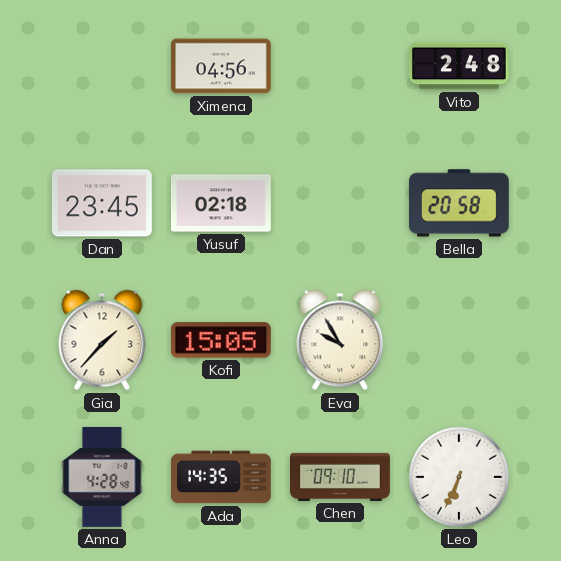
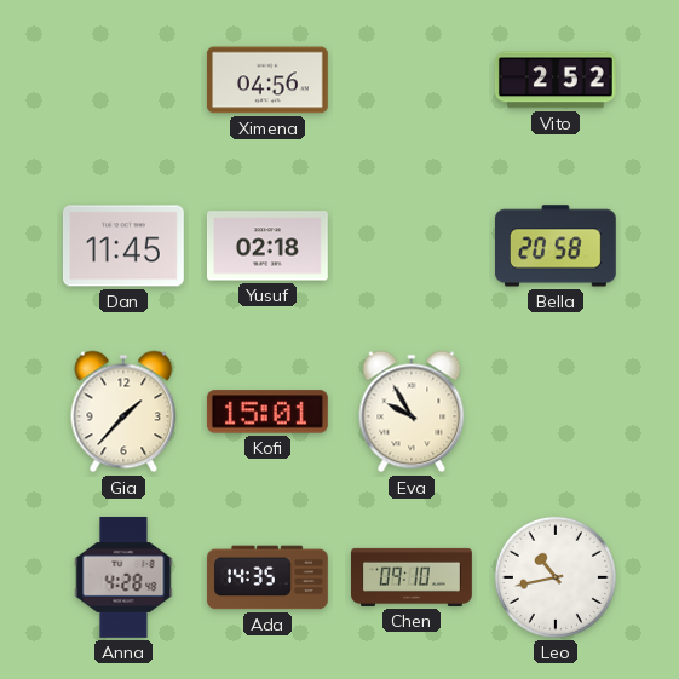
Vito: 2:48 -> 2:52
Dan: 23:45 -> 11:45
Kofi: 15:05 -> 15:01
Leo: 6:34 -> 10:43
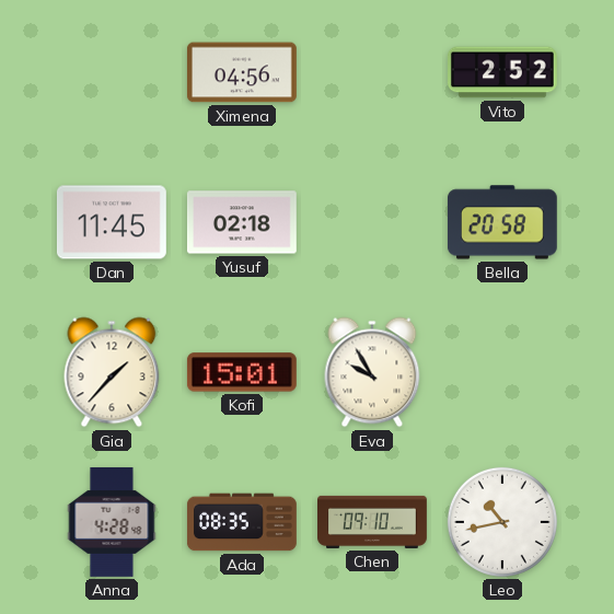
Ada: 14:35 -> 08:35
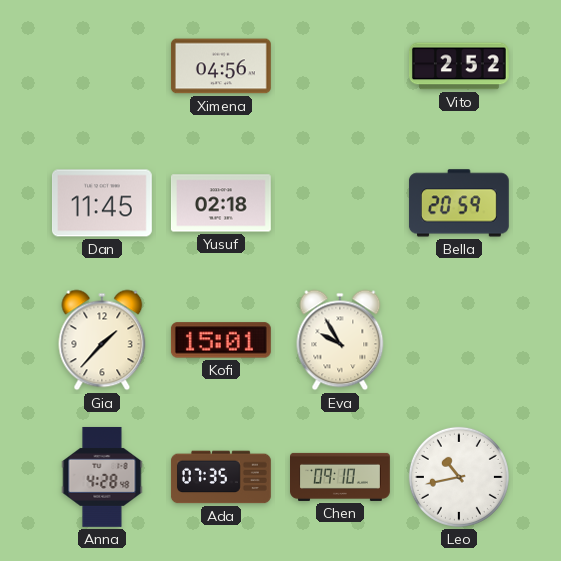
Bella: 20:58 -> 20:59
Ada: 08:35 -> 07:35
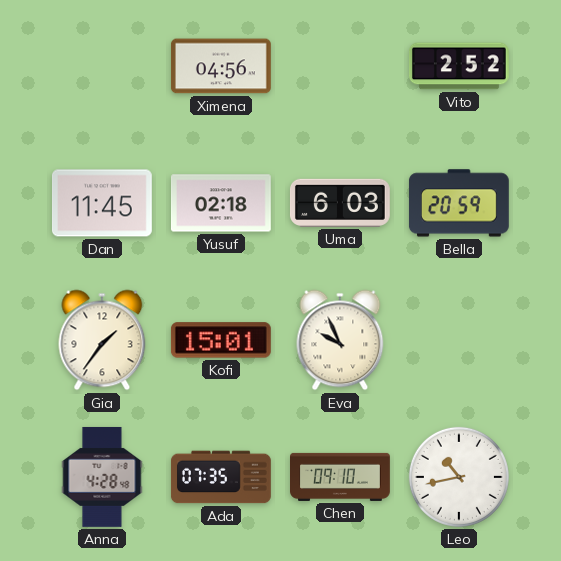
Uma: none -> 6:03
Gia: 1:37 -> 1:36
Eva: 9:55 -> 9:56
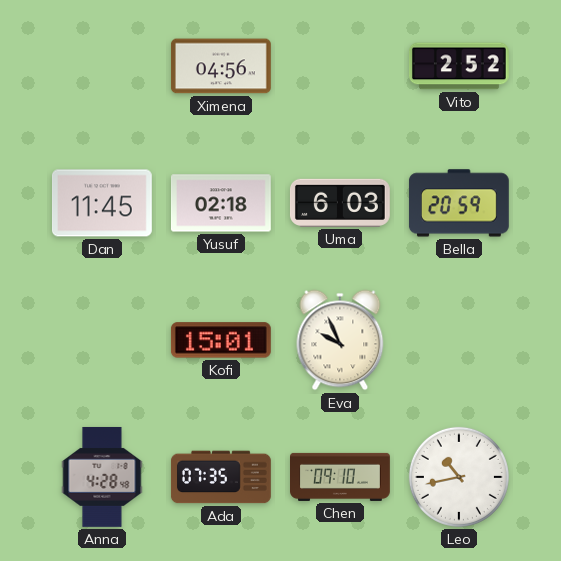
Gia: 1:36 -> none
